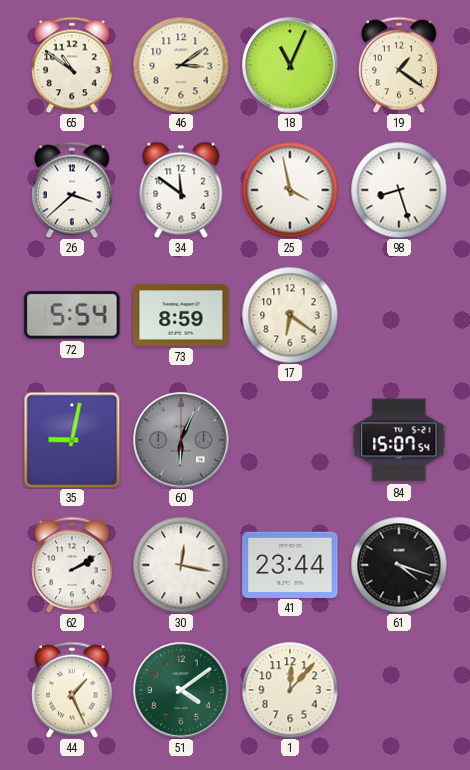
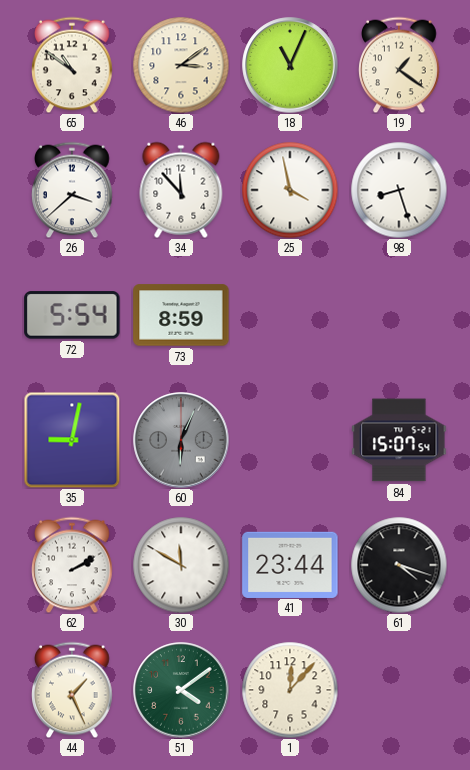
34: 11:51 -> 11:53
17: 6:21 -> none
30: 12:17 -> 11:50
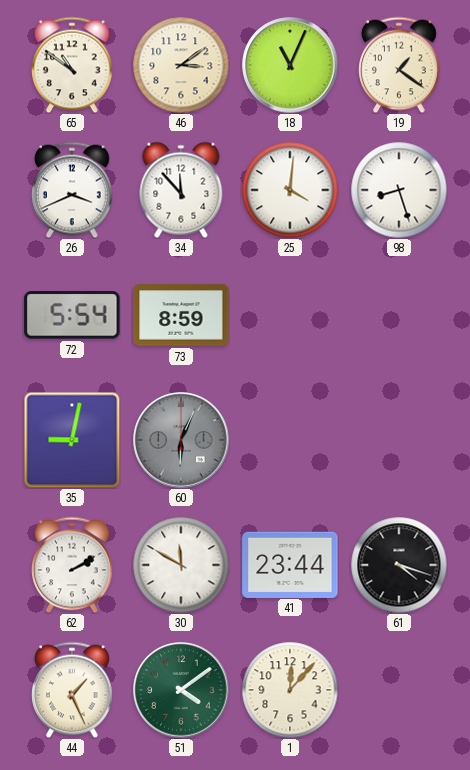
26: 3:38 -> 3:41
25: 3:58 -> 4:01
84: 15:07 -> none
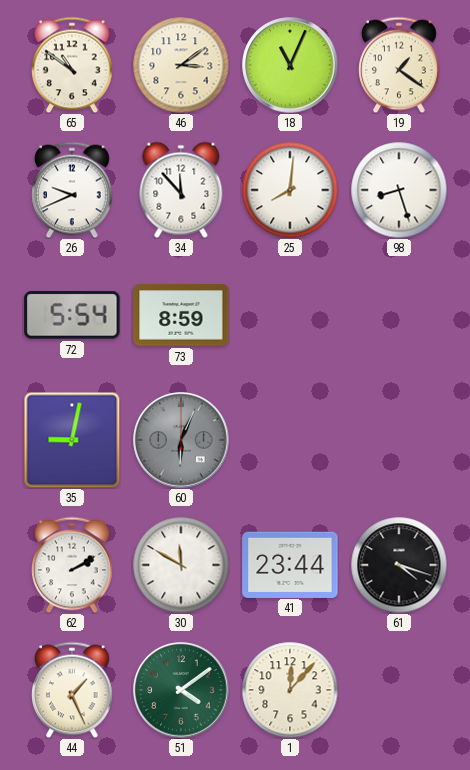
26: 3:41 -> 9:41
25: 4:01 -> 8:01
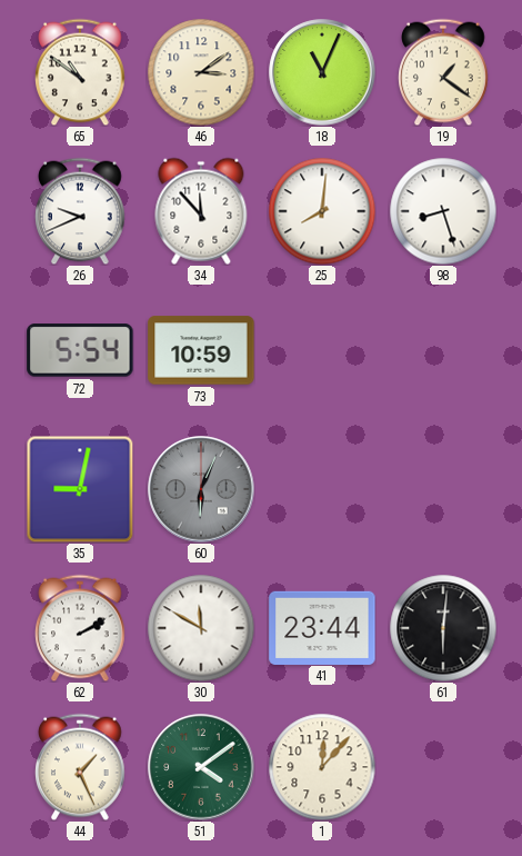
73: 8:59 -> 10:59
61: 4:18 -> 6:01
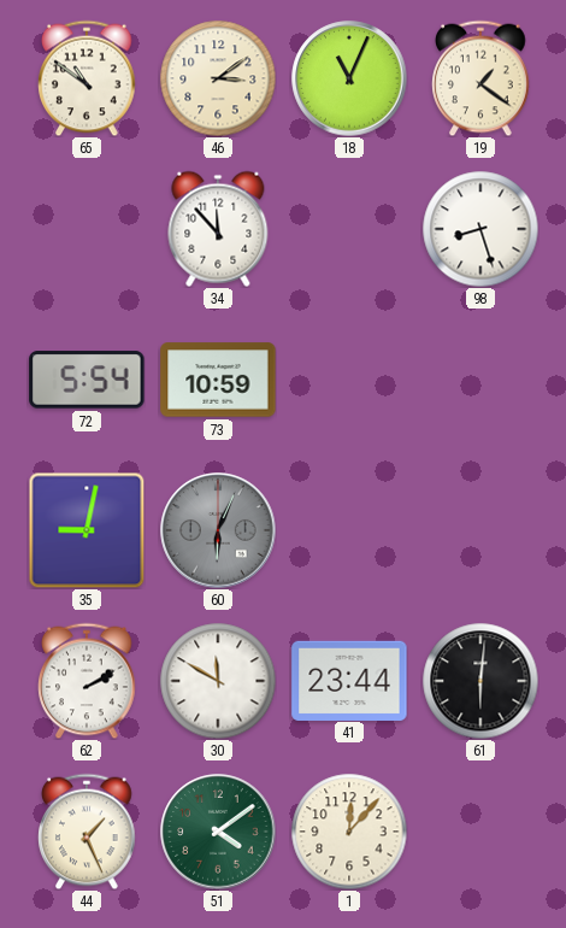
26: 9:41 -> none
25: 8:01 -> none
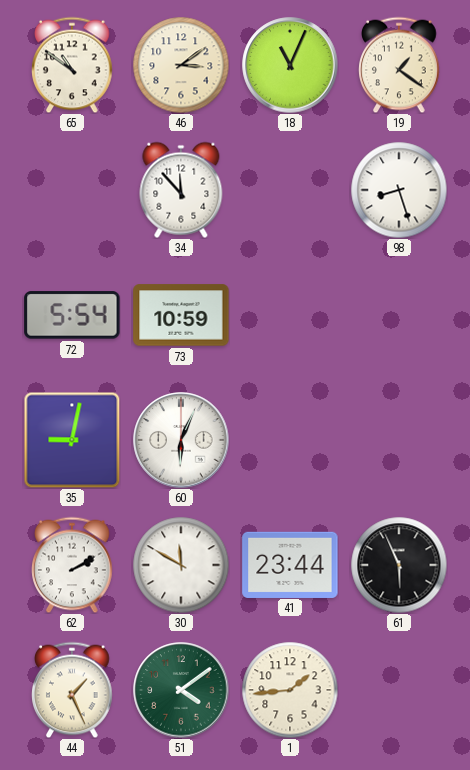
60 dial: grey -> white
61: 6:01 -> 5:56
1: 12:07 -> 1:44
